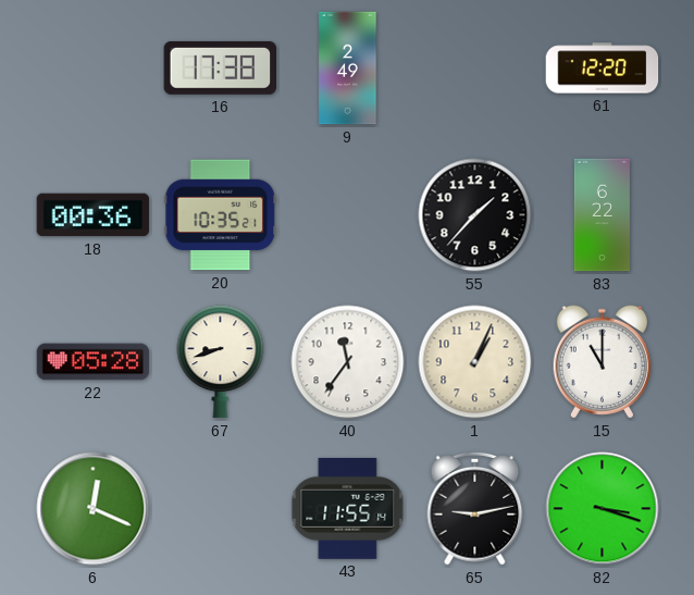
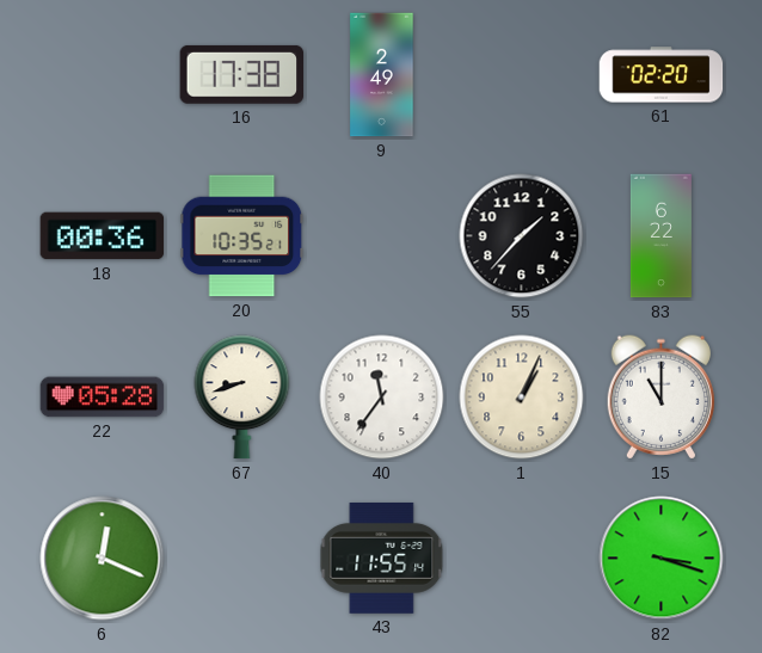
61: 12:20 -> 02:20
65: 9:13 -> none
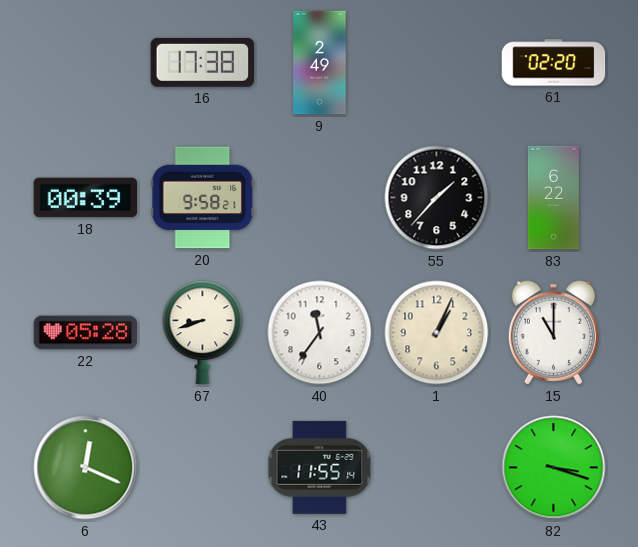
18: 00:36 -> 00:39
20: 10:35 -> 9:58
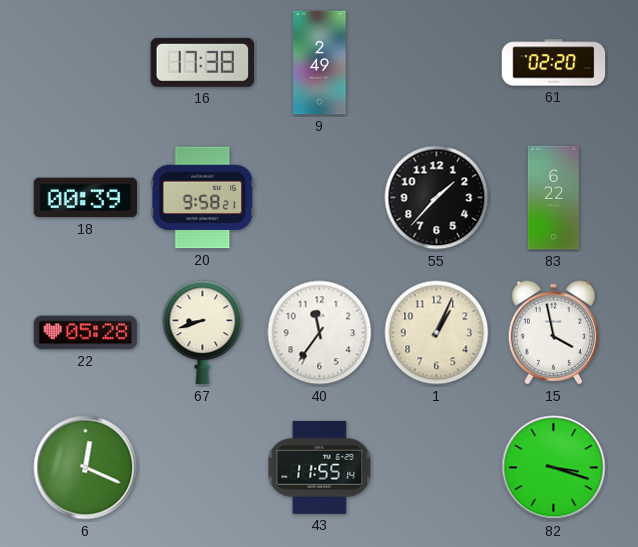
15: 11:00 -> 3:58
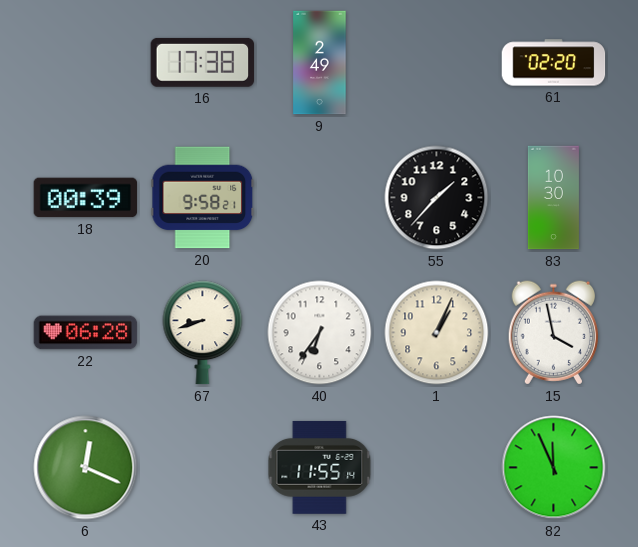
83: 6:22 -> 10:30
22: 05:28 -> 06:28
40: 11:36 -> 6:36
82: 3:18 -> 11:56
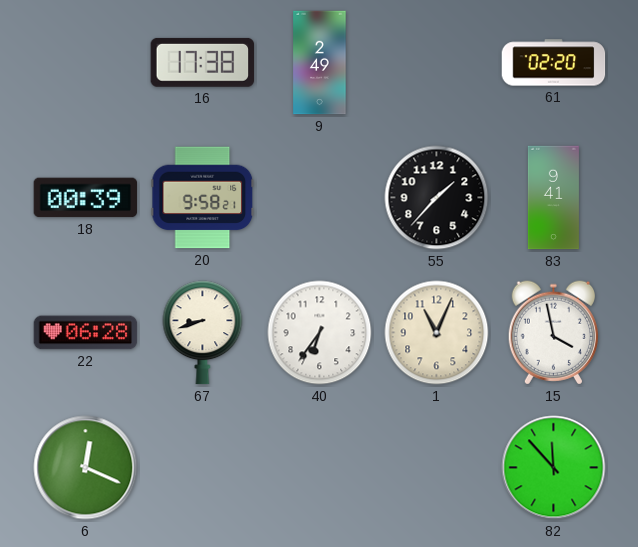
83: 10:30 -> 9:41
1: 1:04 -> 11:04
43: 11:55 -> none
82: 11:56 -> 11:53
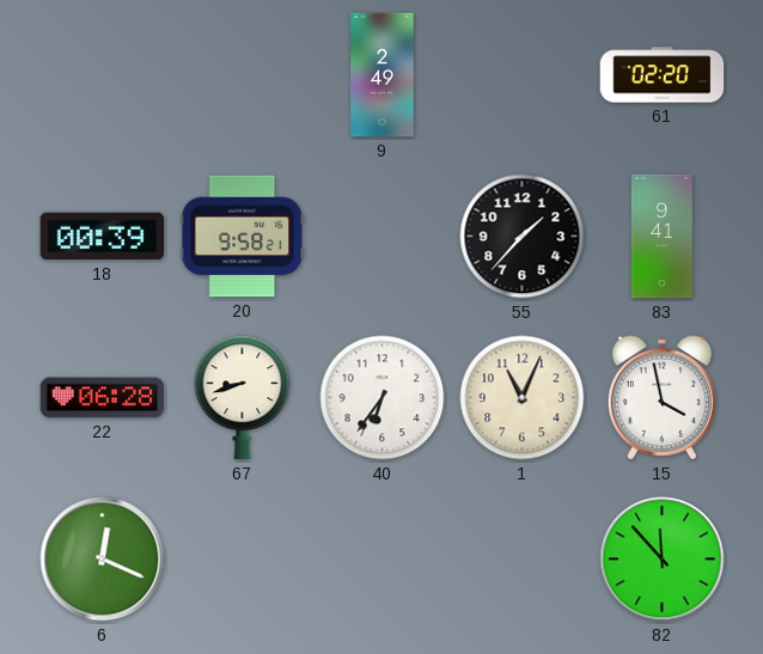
16: 17:38 -> none
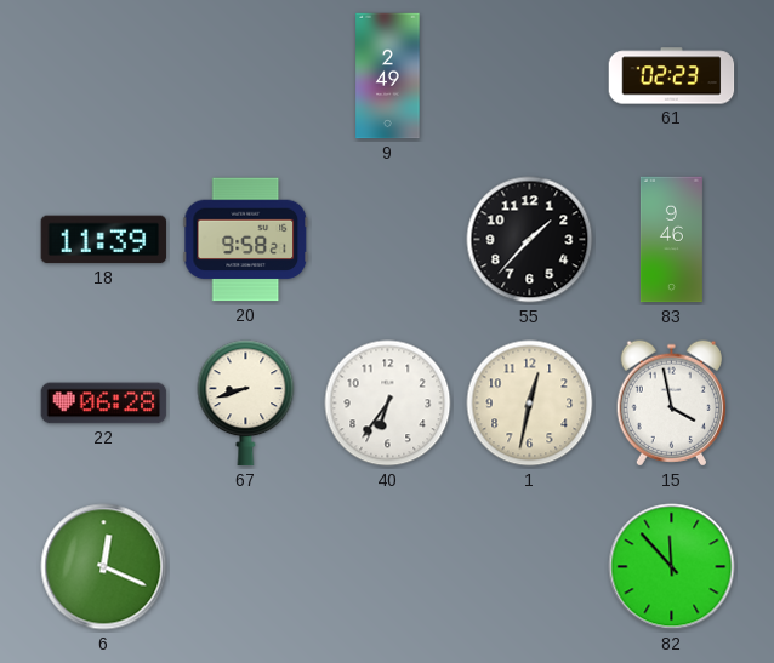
61: 02:20 -> 02:23
18: 00:39 -> 11:39
83: 9:41 -> 9:46
1: 11:04 -> 12:32
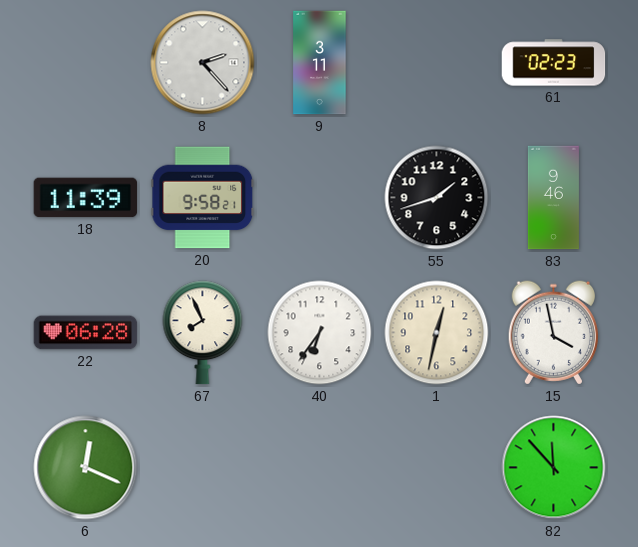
8: none -> 2:23
9: 2:49 -> 3:11
55: 1:37 -> 1:42
67: 8:42 -> 7:56
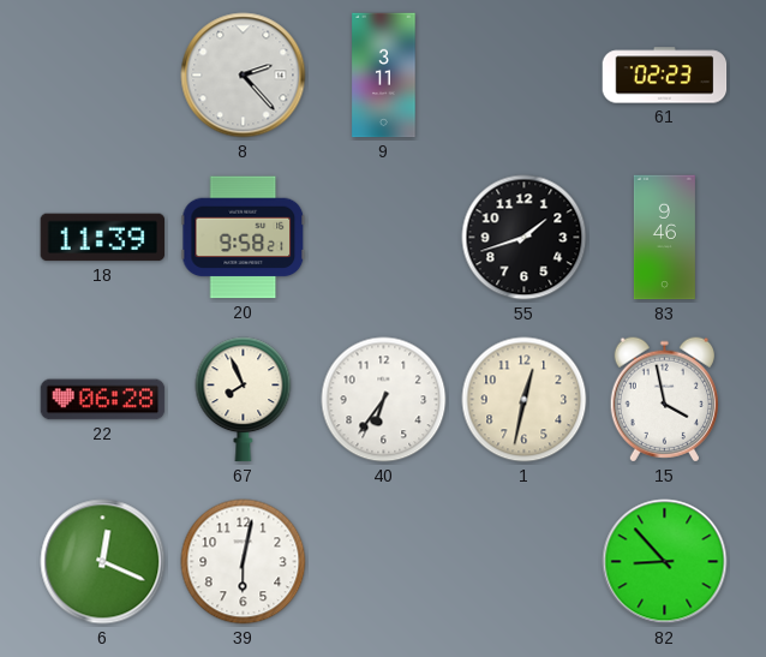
39: none -> 6:02
82: 11:53 -> 8:53
